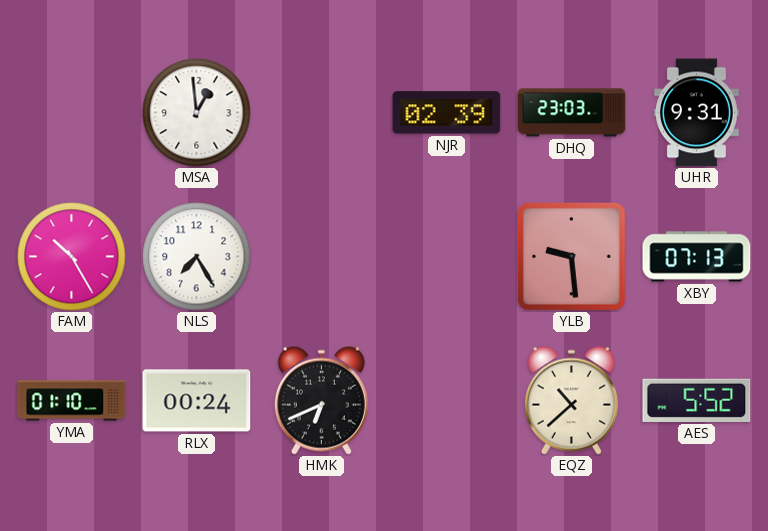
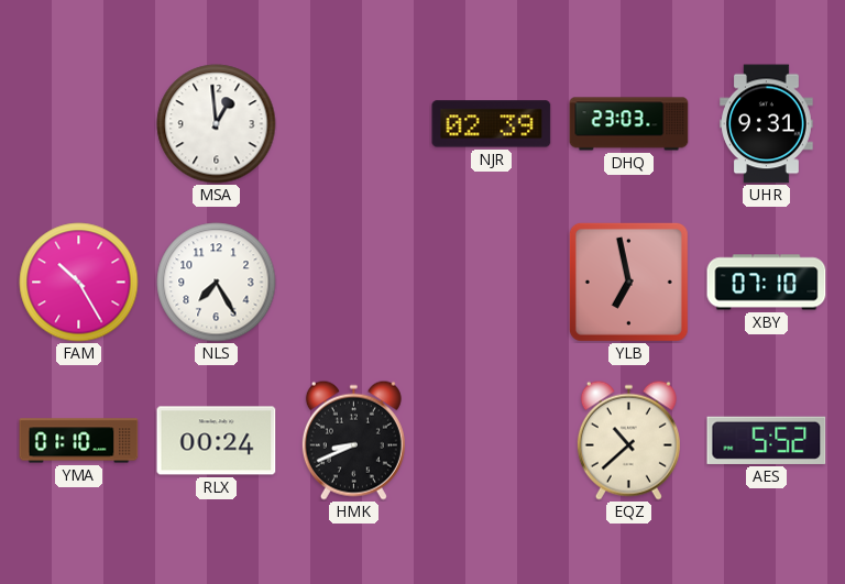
YLB: 9:29 -> 6:58
XBY: 07:13 -> 07:10
HMK: 6:41 -> 8:41
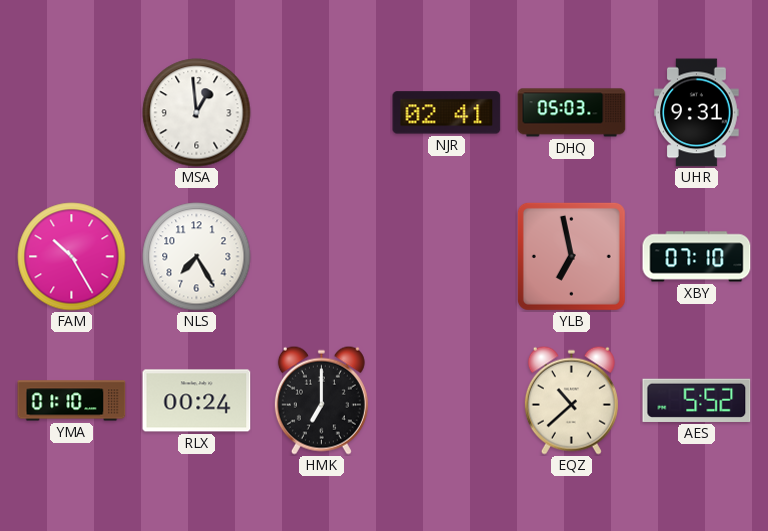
NJR: 02:39 -> 02:41
DHQ: 23:03 -> 05:03
HMK: 8:41 -> 7:00
